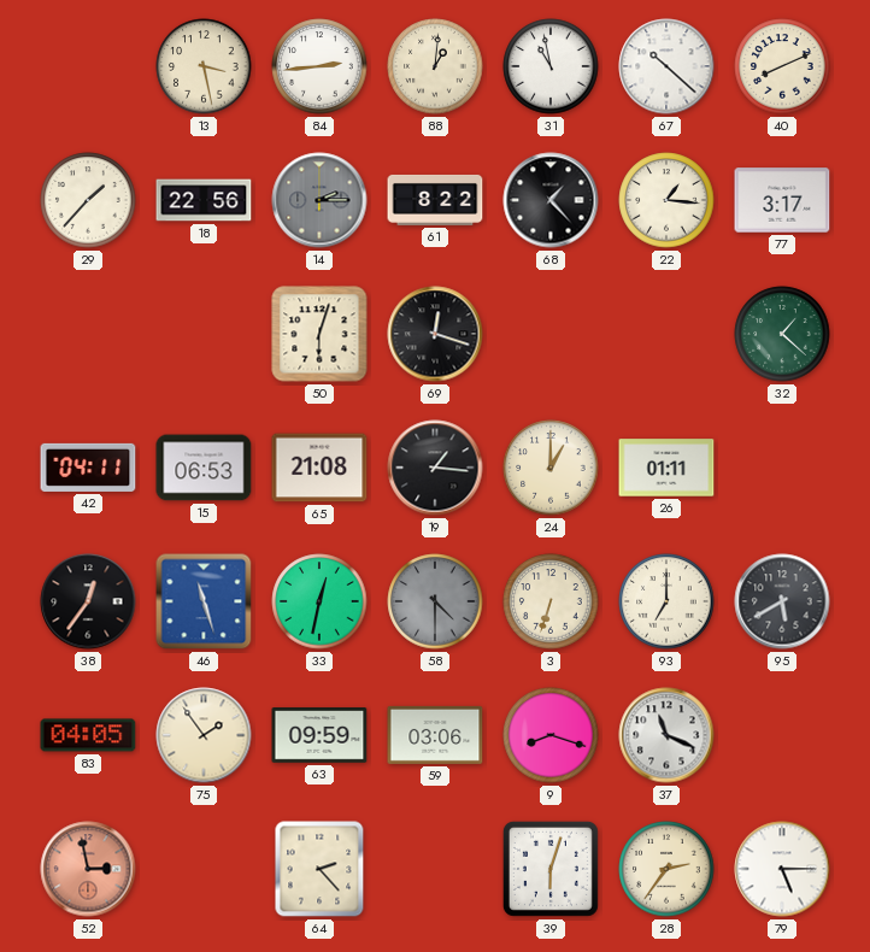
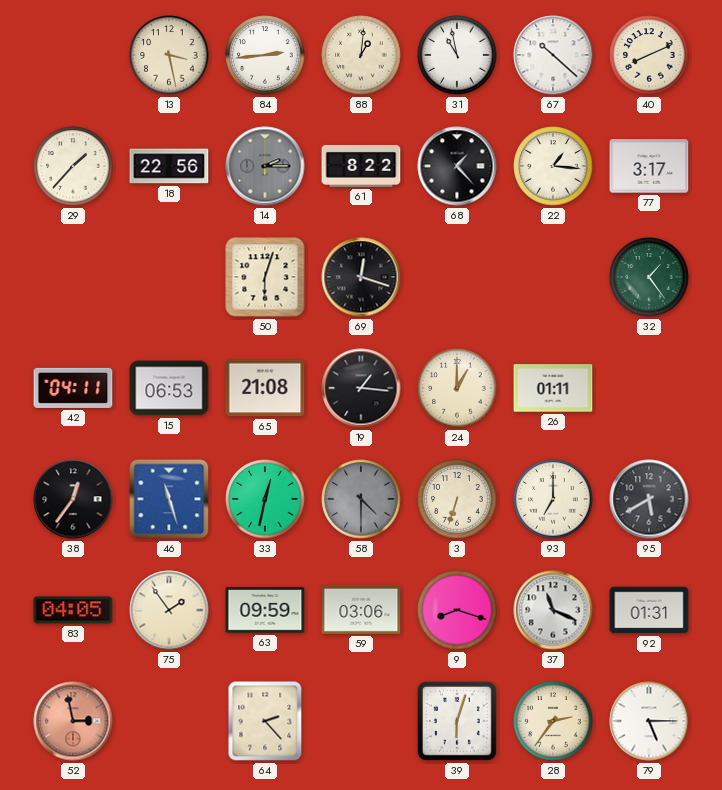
32: 1:22 -> 1:24
92: none -> 01:31
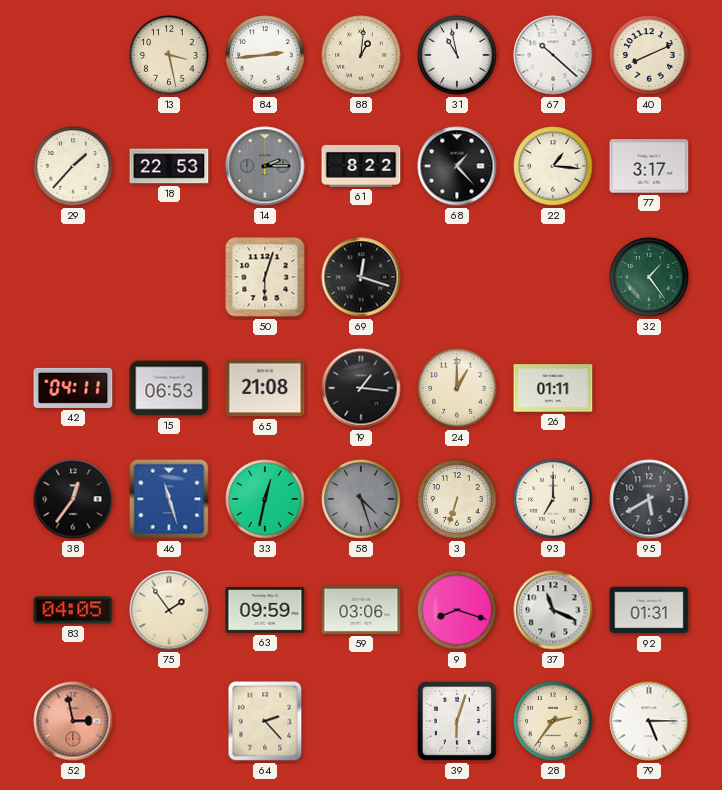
18: 22:56 -> 22:53
58: 4:30 -> 4:27
